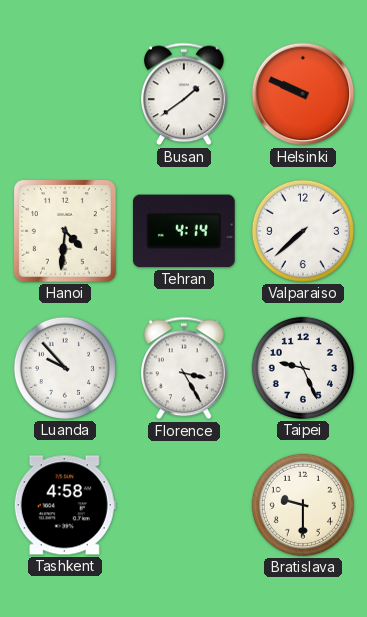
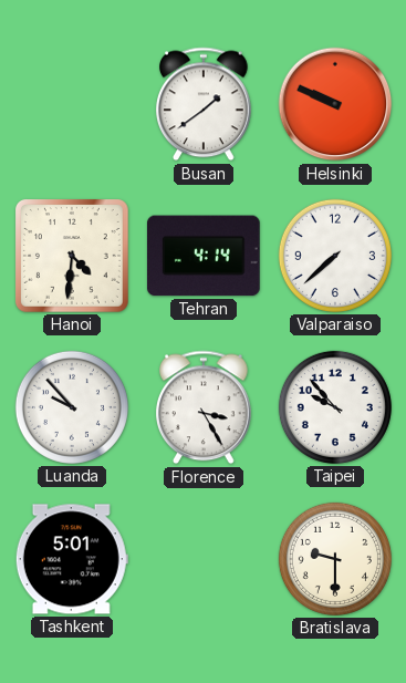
Taipei: 9:26 -> 9:53
Tashkent: 4:58 -> 5:01
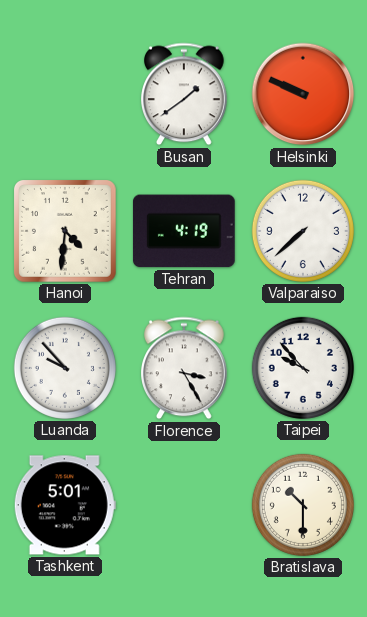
Tehran: 4:14 -> 4:19
Bratislava: 9:30 -> 10:30
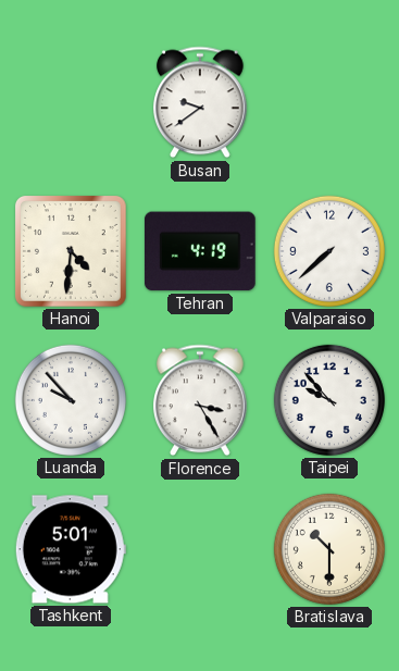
Busan: 1:39 -> 9:39
Helsinki: 9:49 -> none
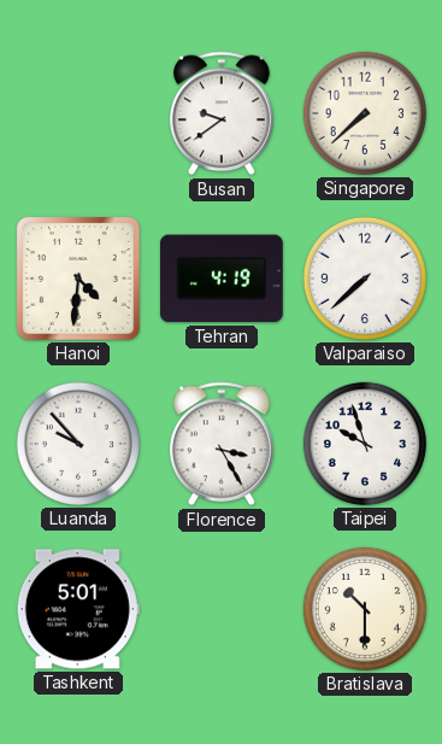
Singapore: none -> 7:38
Taipei: 9:53 -> 9:57
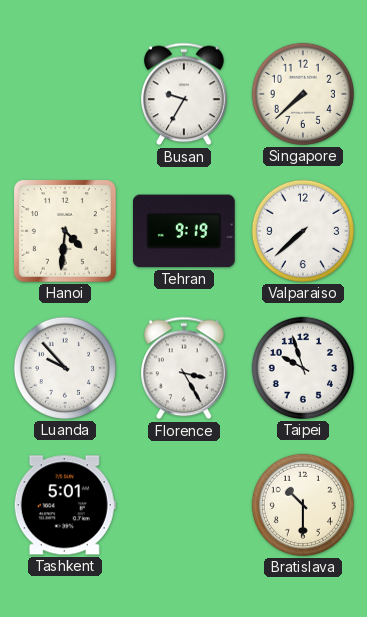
Busan: 9:39 -> 9:35
Tehran: 4:19 -> 9:19
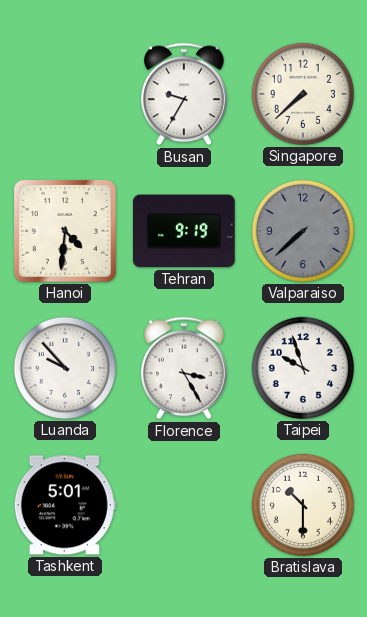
Valparaiso dial: white -> grey
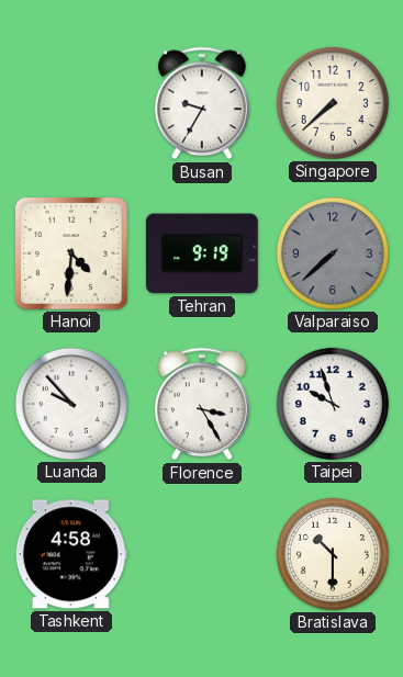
Tashkent: 5:01 -> 4:58
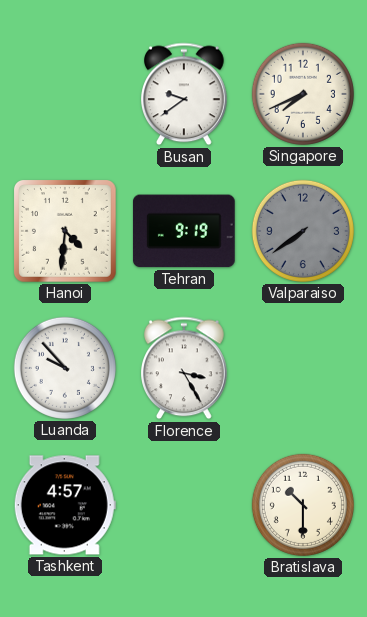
Busan: 9:35 -> 9:39
Singapore: 7:38 -> 7:41
Valparaiso: 7:38 -> 7:39
Taipei: 9:57 -> none
Tashkent: 4:58 -> 4:57
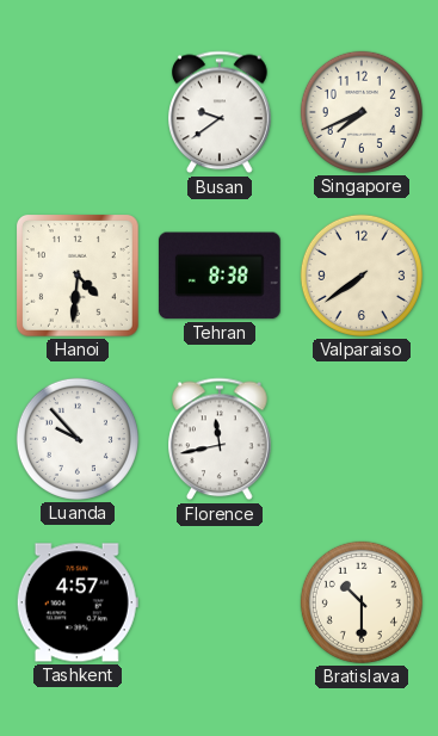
Tehran: 9:19 -> 8:38
Valparaiso dial: grey -> cream
Florence: 3:25 -> 11:43
